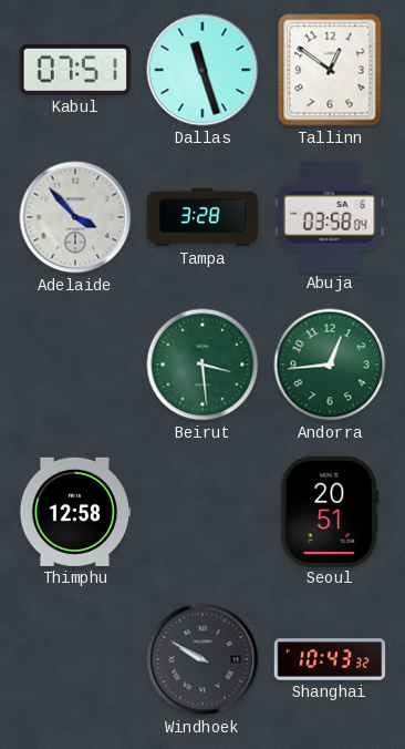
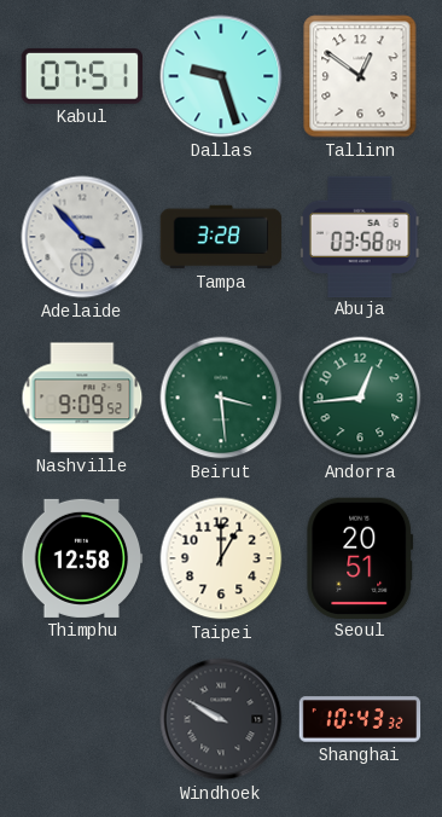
Dallas: 11:27 -> 9:27
Nashville: none -> 9:09
Taipei: none -> 1:00
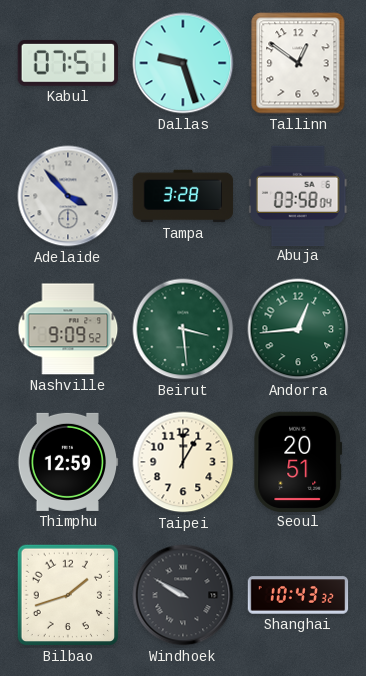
Thimphu: 12:58 -> 12:59
Bilbao: none -> 1:42
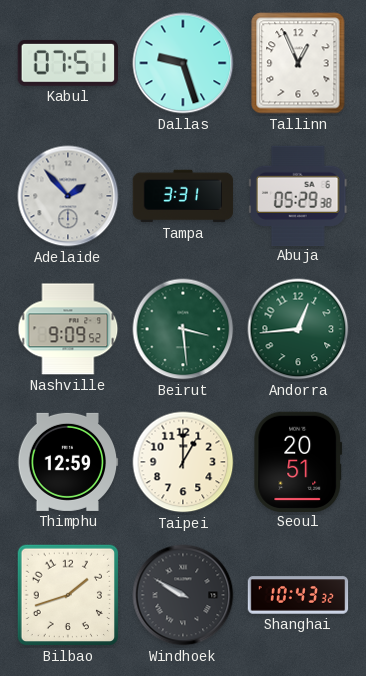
Tallinn: 12:51 -> 12:56
Adelaide: 3:53 -> 1:53
Tampa: 3:28 -> 3:31
Abuja: 03:58 -> 05:29
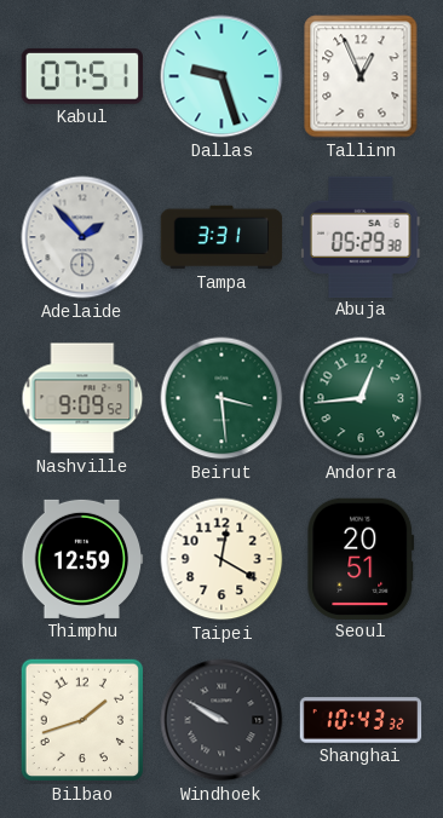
Taipei: 1:00 -> 12:20
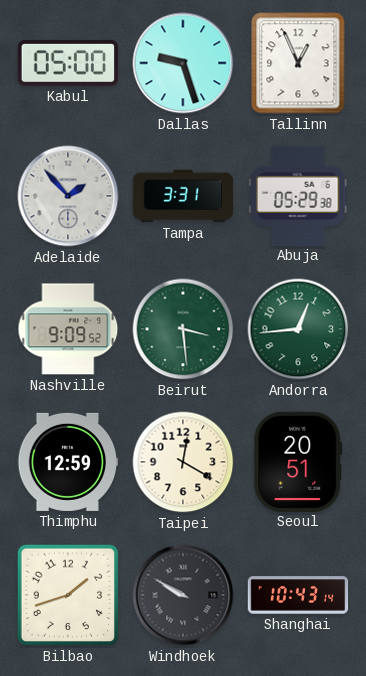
Kabul: 07:51 -> 05:00
Shanghai: 10:43:32 -> 10:43:14
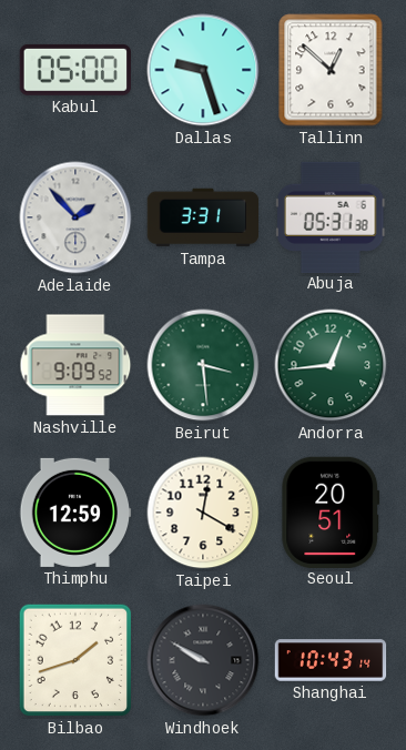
Tallinn: 12:56 -> 12:52
Abuja: 05:29 -> 05:31
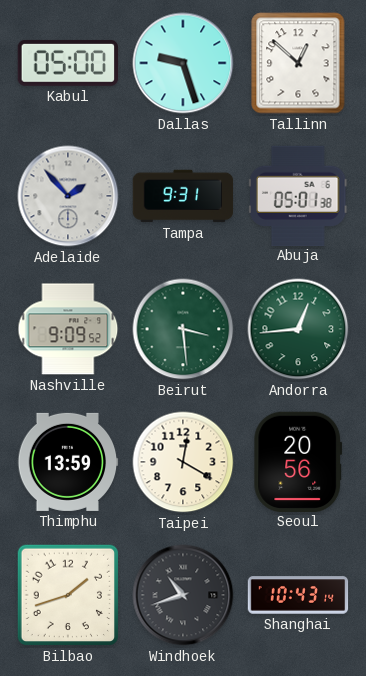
Tampa: 3:31 -> 9:31
Abuja: 05:31 -> 05:01
Thimphu: 12:59 -> 13:59
Seoul: 20:51 -> 20:56
Windhoek: 9:50 -> 10:42
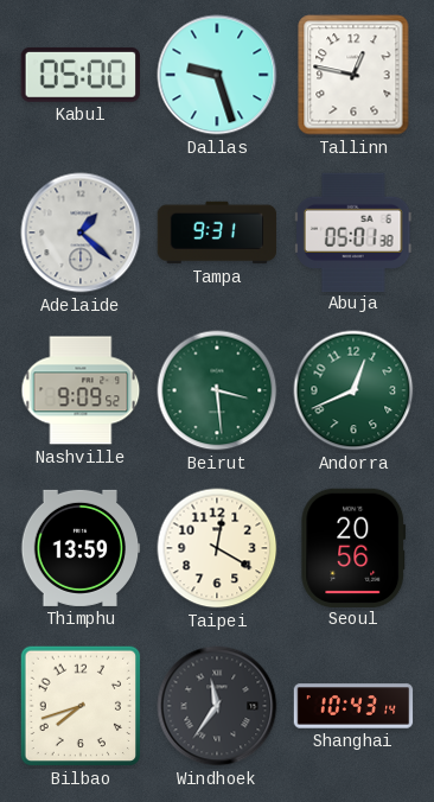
Tallinn: 12:52 -> 12:47
Adelaide: 1:53 -> 1:22
Andorra: 12:44 -> 12:41
Bilbao: 1:42 -> 7:42
Windhoek: 10:42 -> 11:36
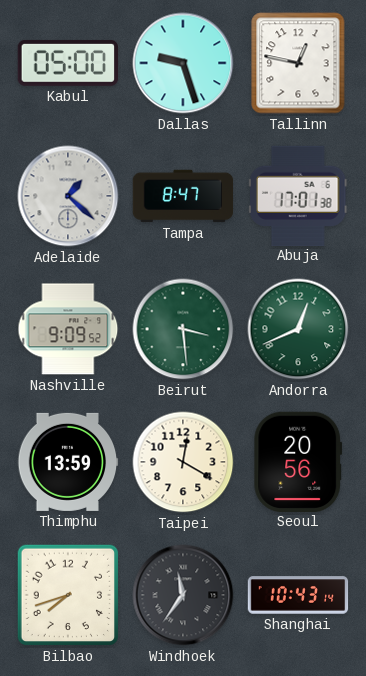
Tampa: 9:31 -> 8:47
Abuja: 05:01 -> 17:01
